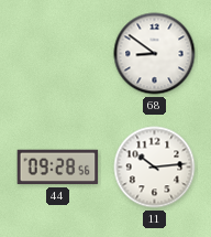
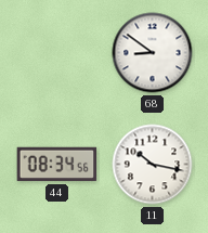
44: 09:28 -> 08:34
11: 10:14 -> 10:17
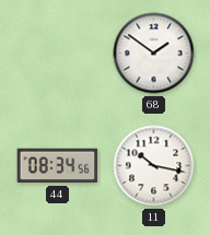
68: 8:51 -> 1:51
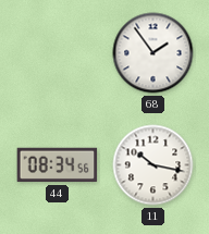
68: 1:51 -> 1:54
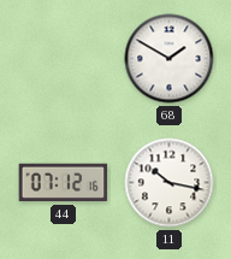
68: 1:54 -> 1:50
44: 08:34 -> 07:12
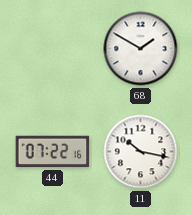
44: 07:12 -> 07:22
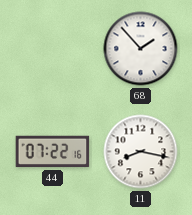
68: 1:50 -> 1:53
11: 10:17 -> 8:17
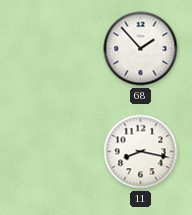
44: 07:22 -> none
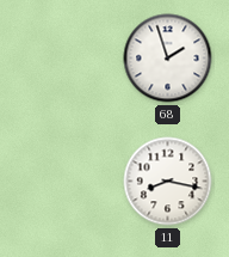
68: 1:53 -> 1:57
